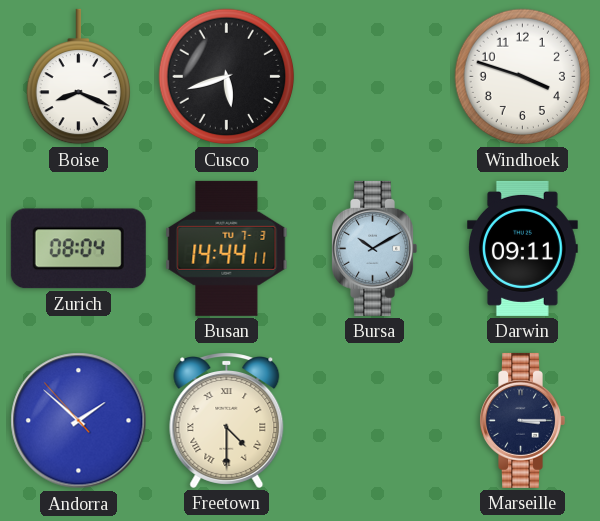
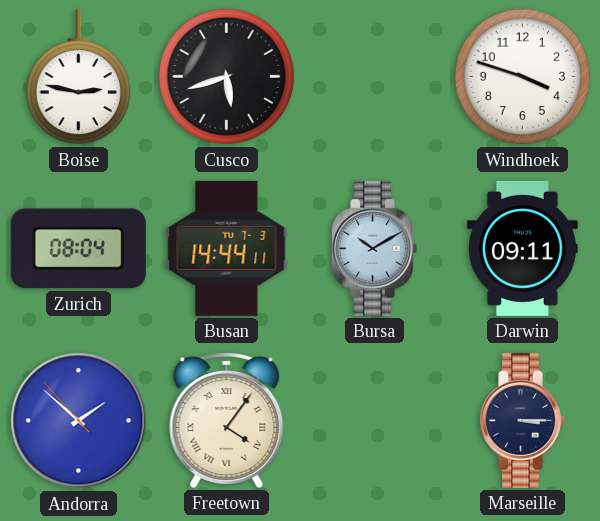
Boise: 8:19 -> 2:47
Freetown: 4:30 -> 4:06
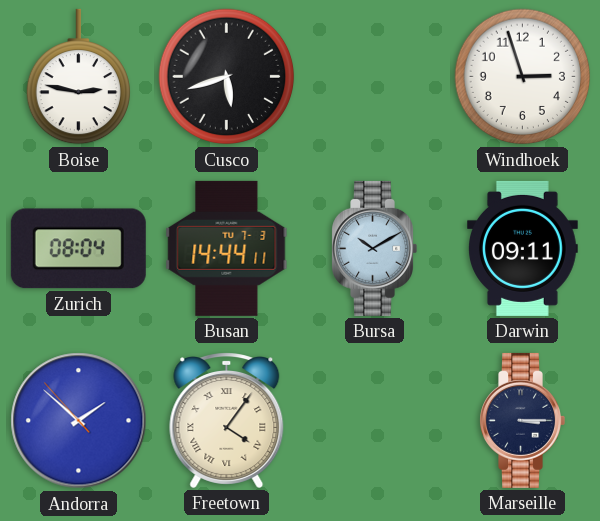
Windhoek: 3:48 -> 2:57
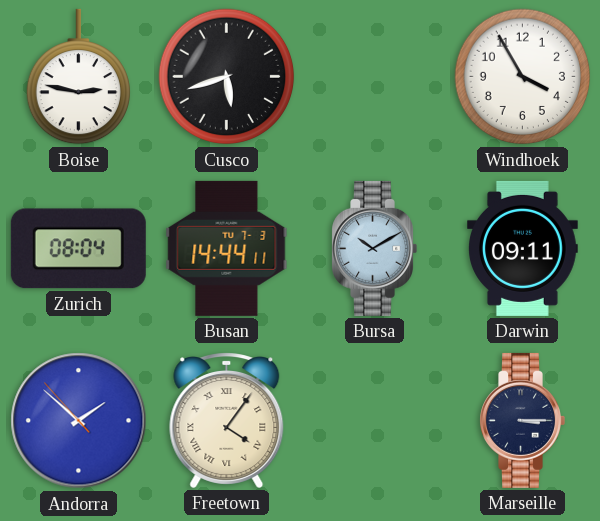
Windhoek: 2:57 -> 3:55
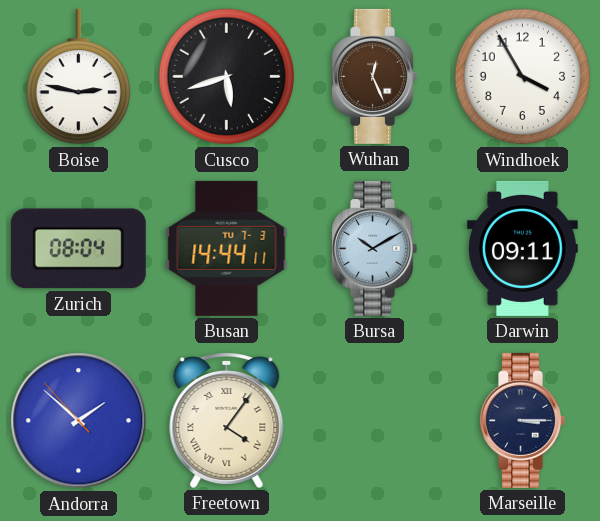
Wuhan: none -> 12:26
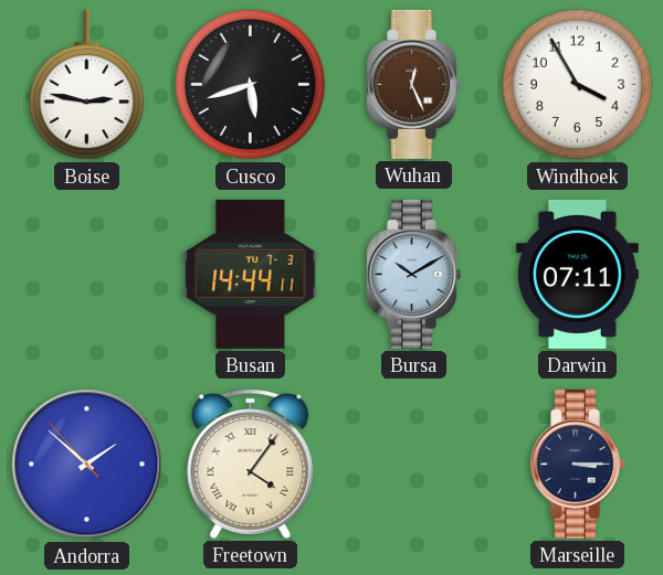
Zurich: 08:04 -> none
Darwin: 09:11 -> 07:11
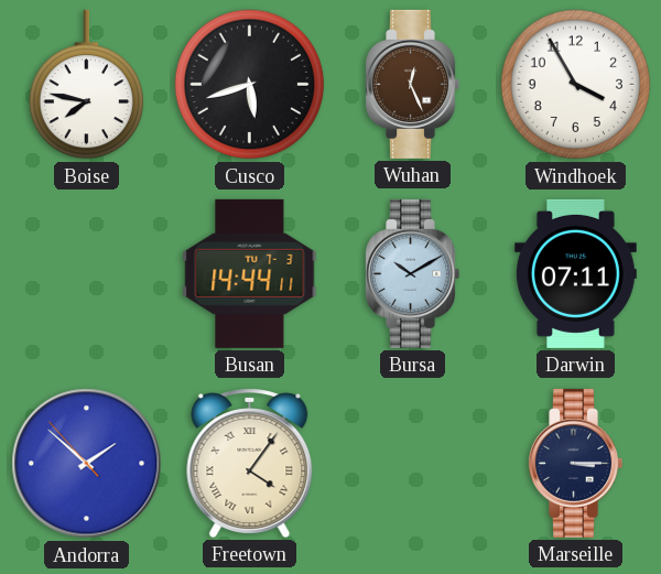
Boise: 2:47 -> 7:47
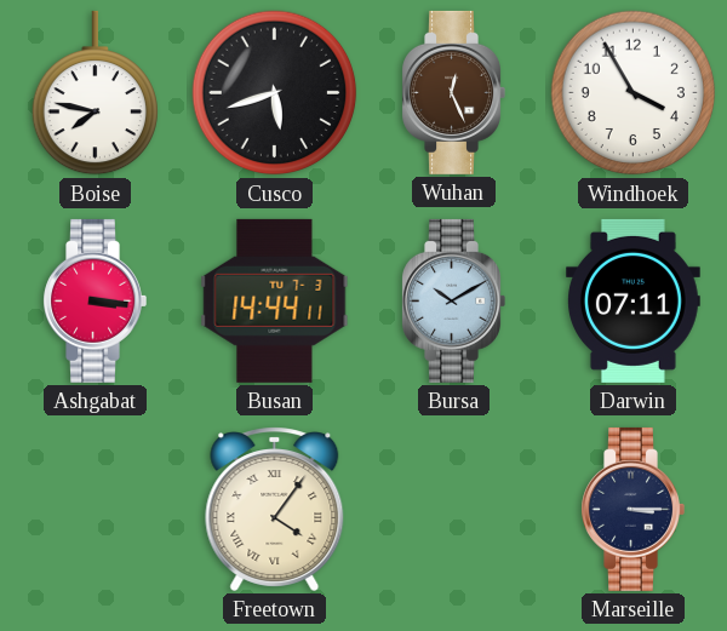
Ashgabat: none -> 3:16
Andorra: 1:51 -> none
